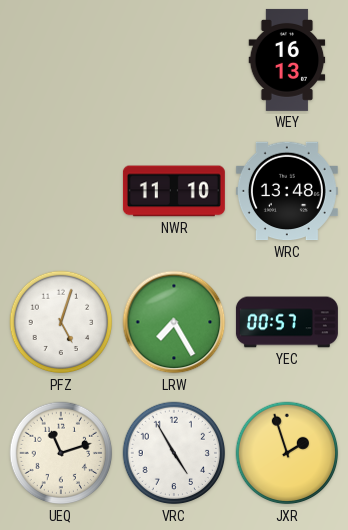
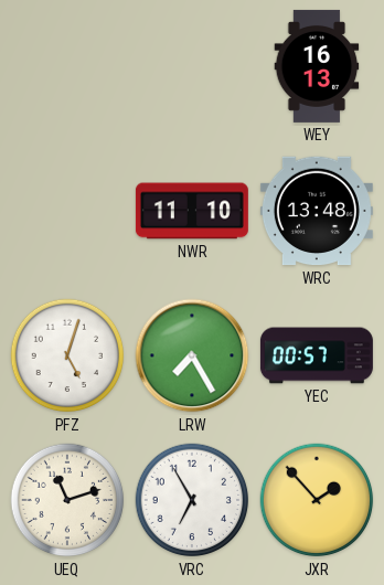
VRC: 4:55 -> 6:55
JXR: 1:57 -> 1:53
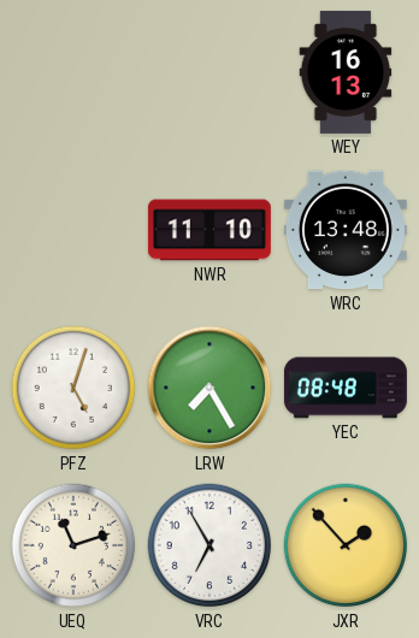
YEC: 00:57 -> 08:48
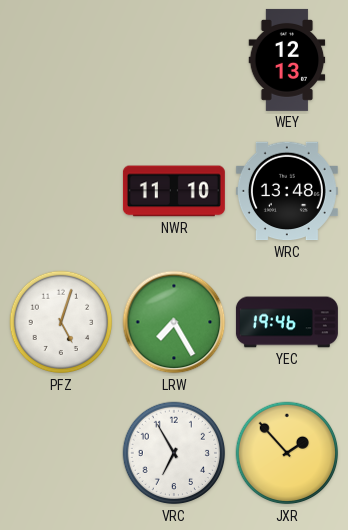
WEY: 16:13 -> 12:13
YEC: 08:48 -> 19:46
UEQ: 11:12 -> none
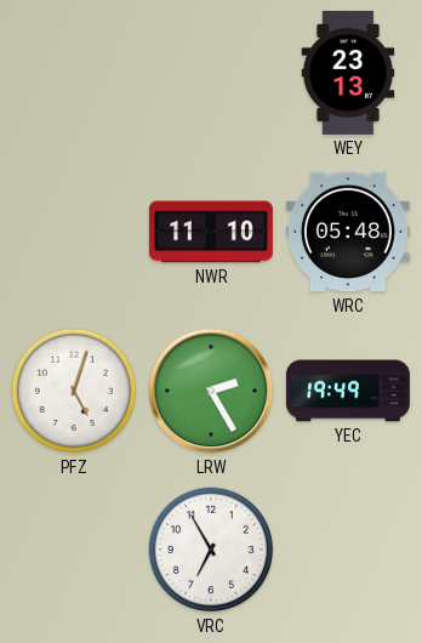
WEY: 12:13 -> 23:13
WRC: 13:48 -> 05:48
LRW: 7:25 -> 2:25
YEC: 19:46 -> 19:49
JXR: 1:53 -> none
